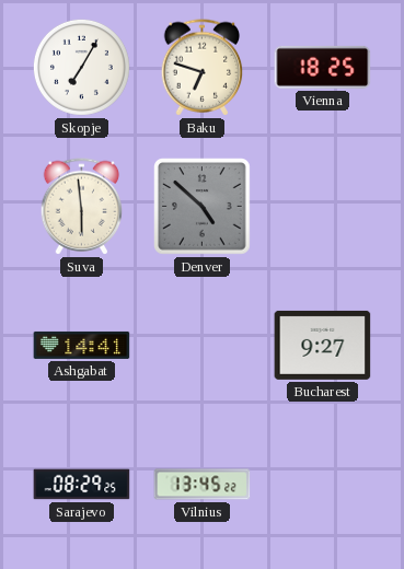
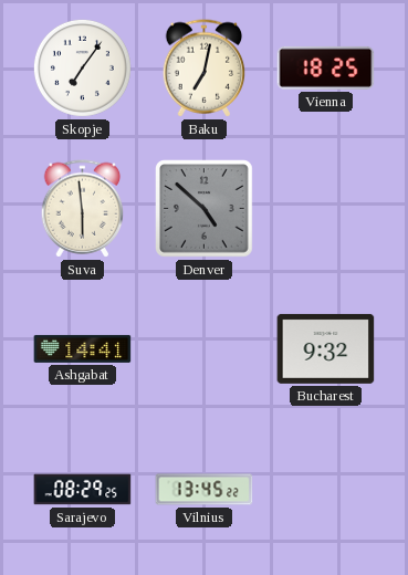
Skopje: 7:05 -> 7:06
Baku: 6:48 -> 7:02
Bucharest: 9:27 -> 9:32
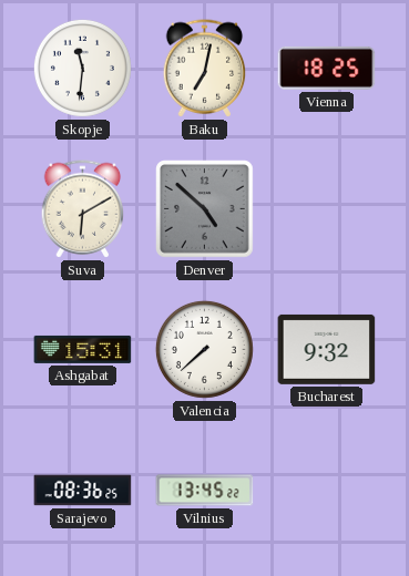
Skopje: 7:06 -> 11:31
Suva: 5:59 -> 6:10
Ashgabat: 14:41 -> 15:31
Valencia: none -> 7:38
Sarajevo: 08:29 -> 08:36
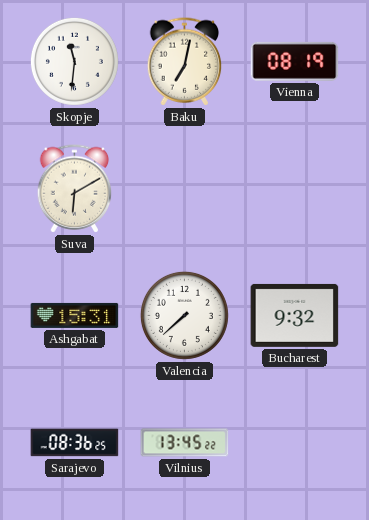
Vienna: 18:25 -> 08:19
Denver: 4:52 -> none
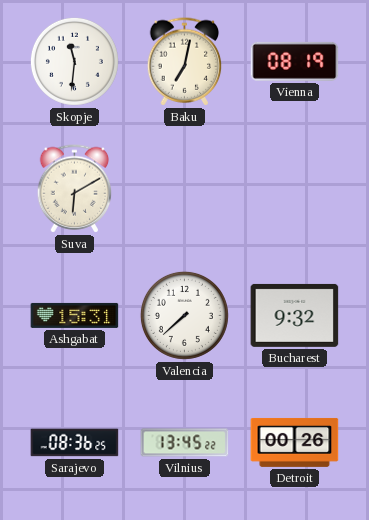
Detroit: none -> 00:26
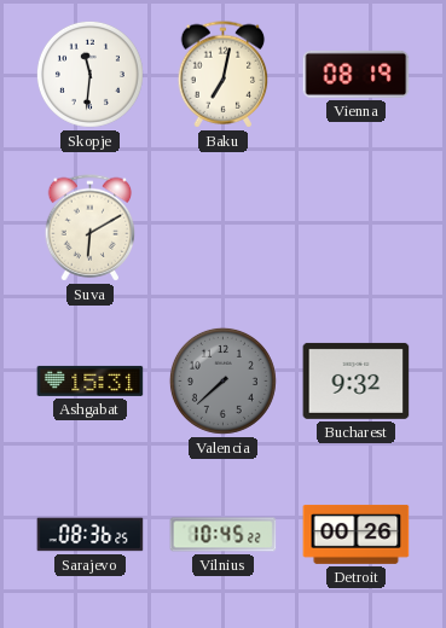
Valencia dial: white -> grey
Vilnius: 13:45 -> 10:45
